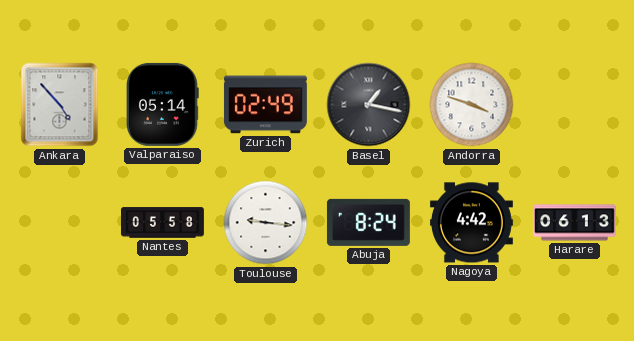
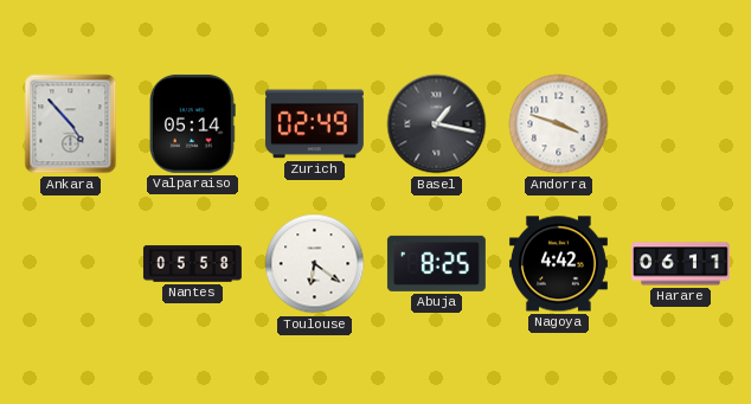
Toulouse: 9:16 -> 6:21
Abuja: 8:24 -> 8:25
Harare: 06:13 -> 06:11
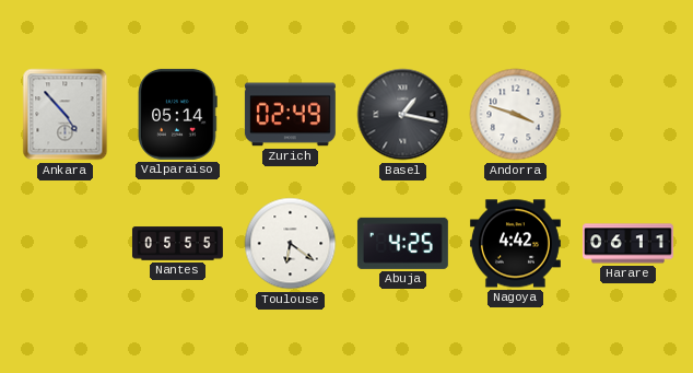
Nantes: 05:58 -> 05:55
Abuja: 8:25 -> 4:25
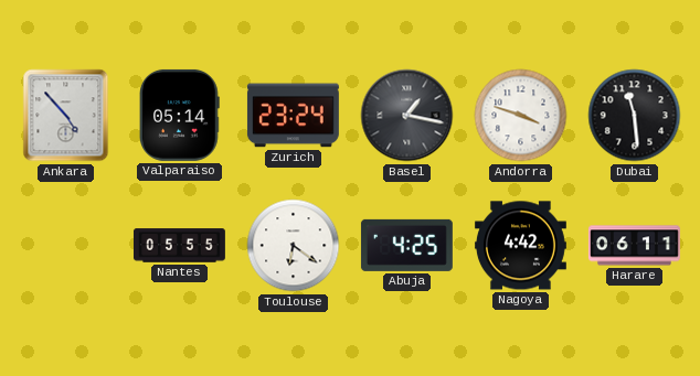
Zurich: 02:49 -> 23:24
Dubai: none -> 11:29
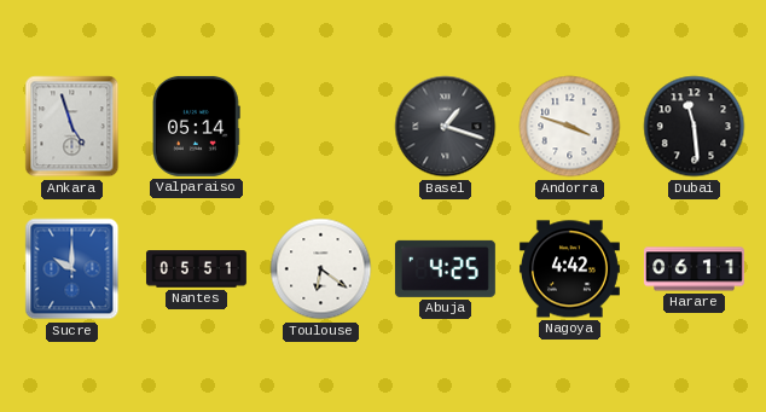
Ankara: 4:53 -> 4:57
Zurich: 23:24 -> none
Basel: 1:17 -> 1:18
Sucre: none -> 10:00
Nantes: 05:55 -> 05:51
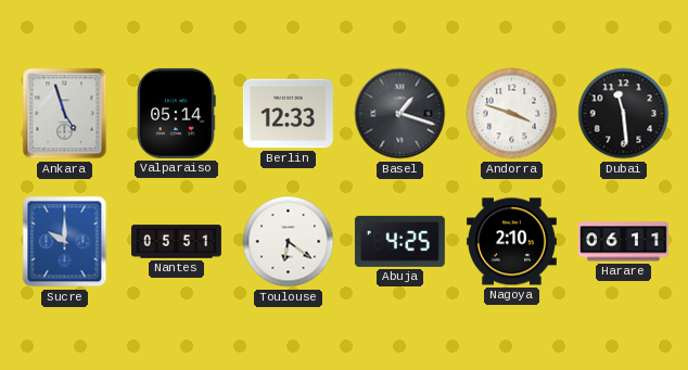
Berlin: none -> 12:33
Nagoya: 4:42 -> 2:10
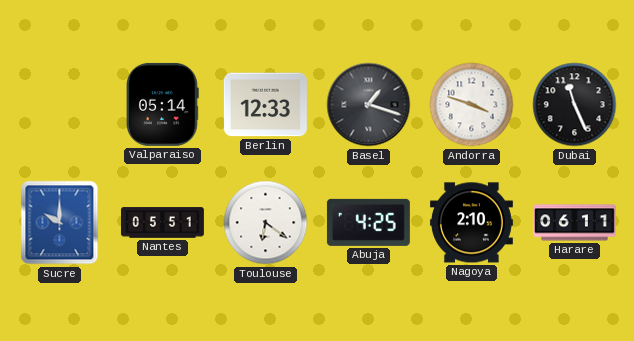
Ankara: 4:57 -> none
Dubai: 11:29 -> 11:26
